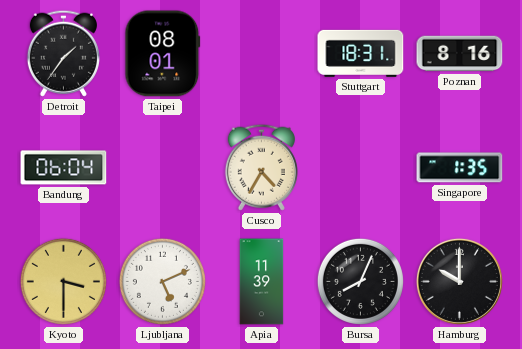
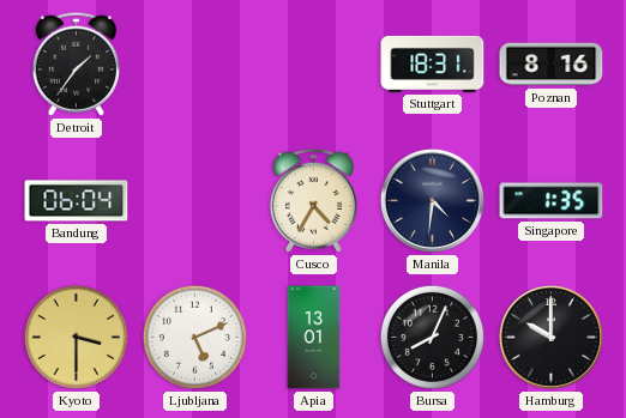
Taipei: 08:01 -> none
Manila: none -> 4:31
Apia: 11:39 -> 13:01
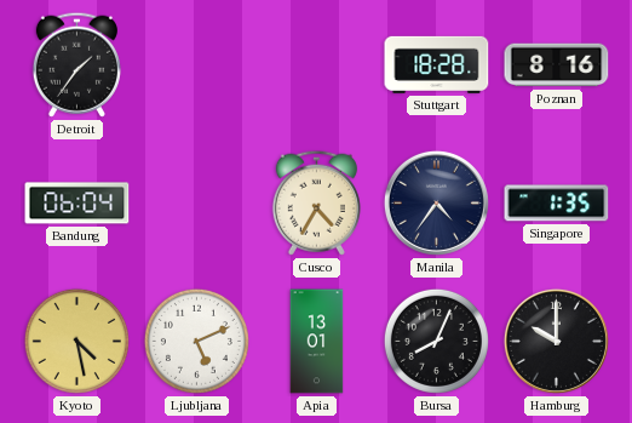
Stuttgart: 18:31 -> 18:28
Manila: 4:31 -> 4:36
Kyoto: 3:30 -> 4:28
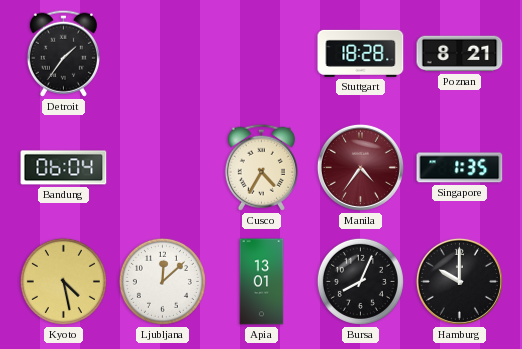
Poznan: 8:16 -> 8:21
Manila dial: navy -> burgundy
Ljubljana: 5:11 -> 12:08
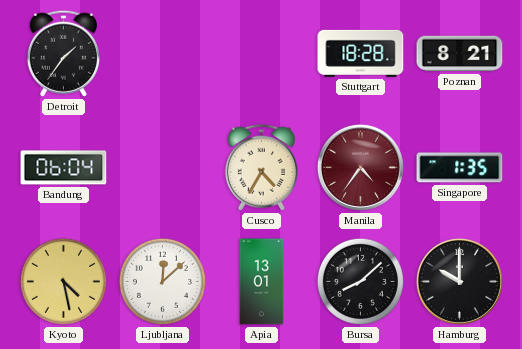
Bursa: 8:04 -> 8:08
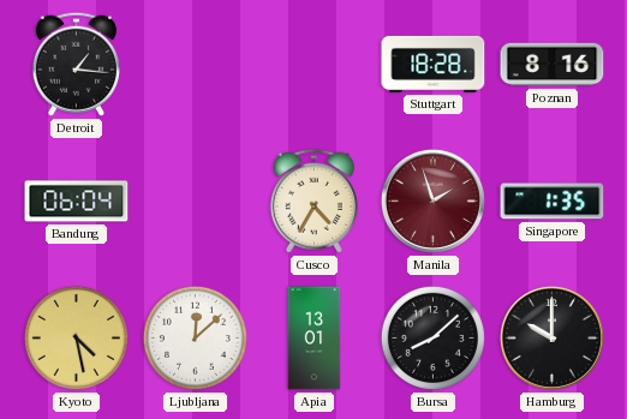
Detroit: 1:36 -> 1:16
Poznan: 8:21 -> 8:16
Manila: 4:36 -> 1:57
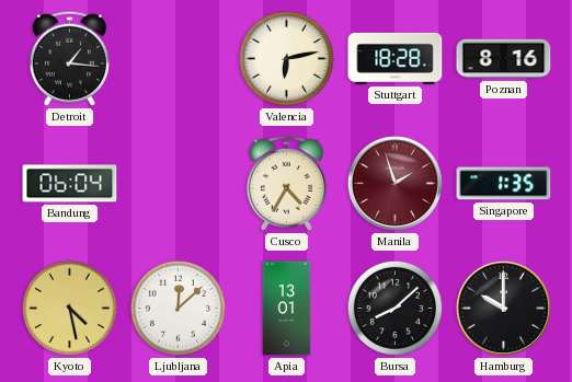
Valencia: none -> 6:13
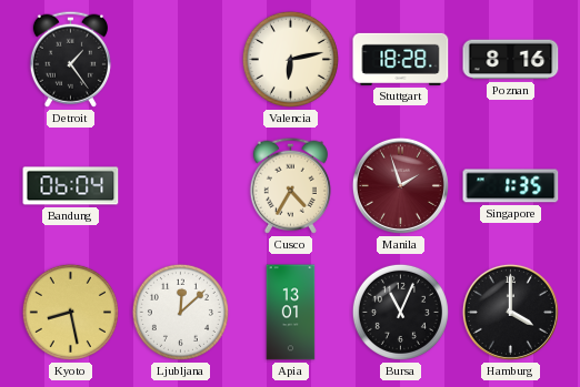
Detroit: 1:16 -> 1:24
Kyoto: 4:28 -> 8:28
Bursa: 8:08 -> 11:04
Hamburg: 10:00 -> 4:00
